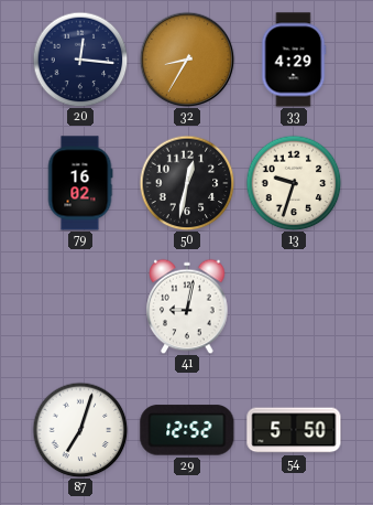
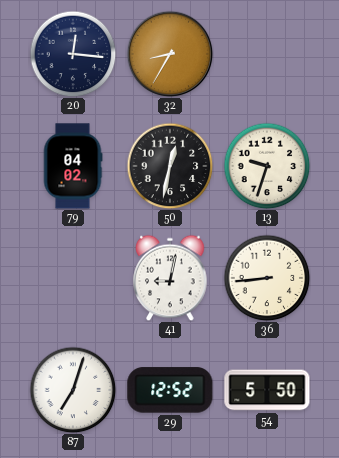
33: 4:29 -> none
79: 16:02 -> 04:02
36: none -> 8:44
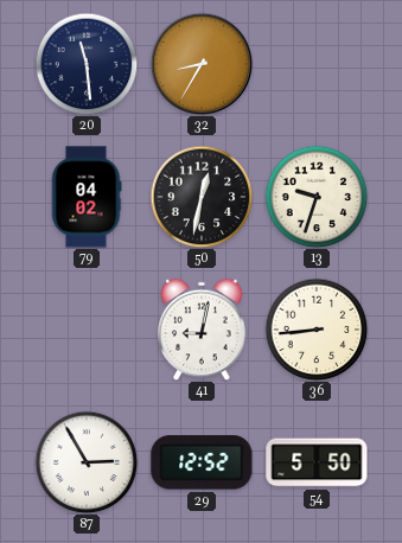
20: 12:16 -> 11:29
87: 7:03 -> 2:55
